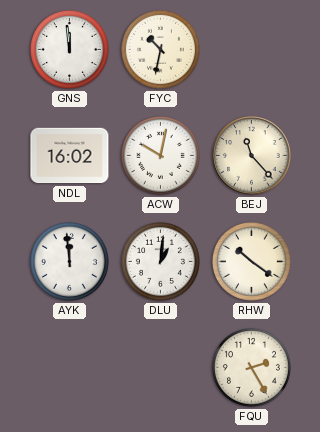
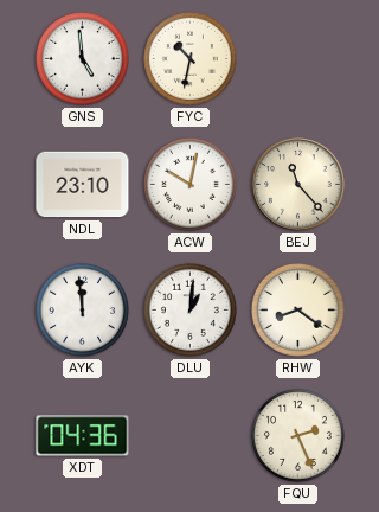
GNS: 11:59 -> 4:59
NDL: 16:02 -> 23:10
RHW: 10:21 -> 8:21
XDT: none -> 04:36
FQU: 2:25 -> 2:26
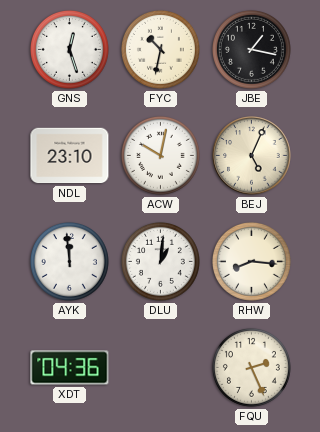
GNS: 4:59 -> 12:27
JBE: none -> 1:17
BEJ: 11:23 -> 5:04
RHW: 8:21 -> 8:16
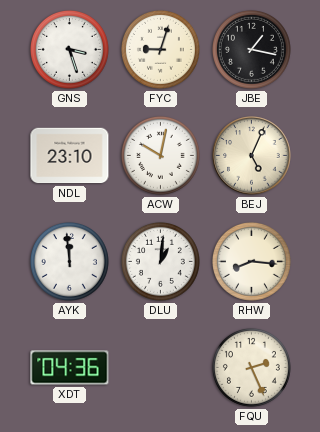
GNS: 12:27 -> 3:27
FYC: 10:32 -> 9:03
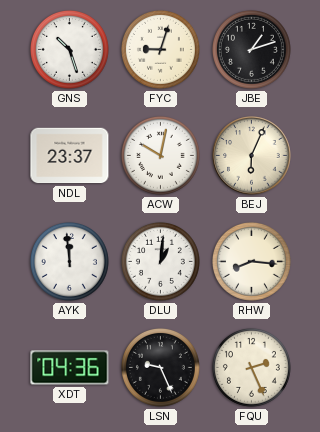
GNS: 3:27 -> 10:27
JBE: 1:17 -> 1:12
NDL: 23:10 -> 23:37
BEJ: 5:04 -> 6:04
LSN: none -> 9:26
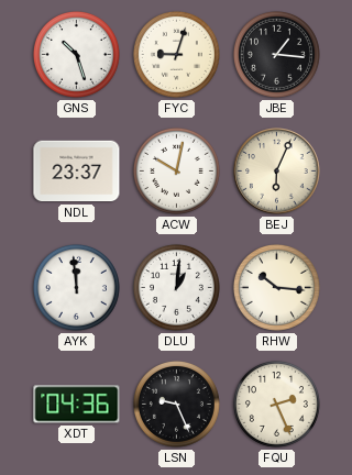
JBE: 1:12 -> 1:16
RHW: 8:16 -> 10:16
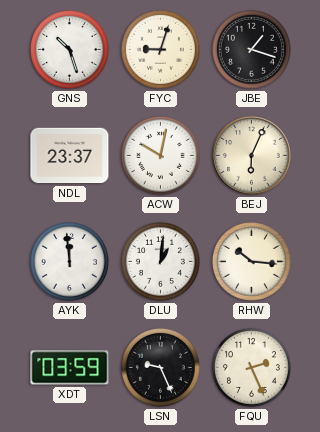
JBE: 1:16 -> 1:18
XDT: 04:36 -> 03:59
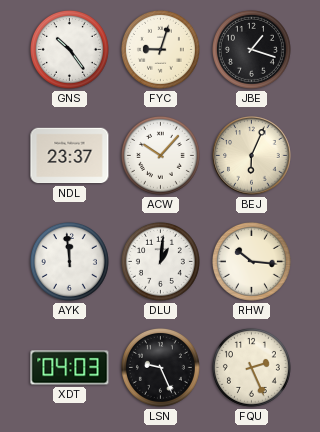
GNS: 10:27 -> 10:24
ACW: 10:02 -> 10:07
XDT: 03:59 -> 04:03
